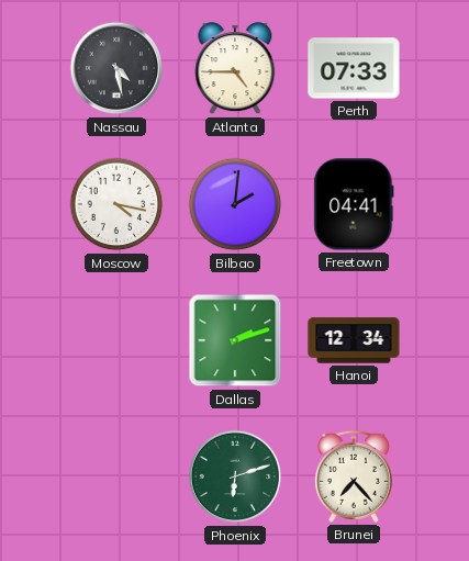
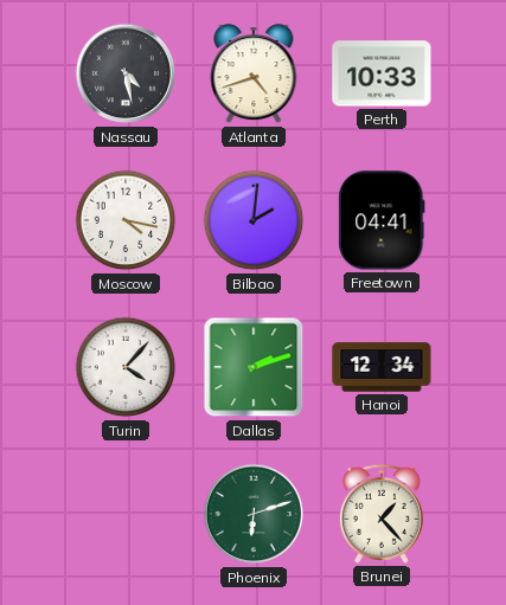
Atlanta: 4:45 -> 4:42
Perth: 07:33 -> 10:33
Turin: none -> 4:07
Brunei: 7:23 -> 1:23
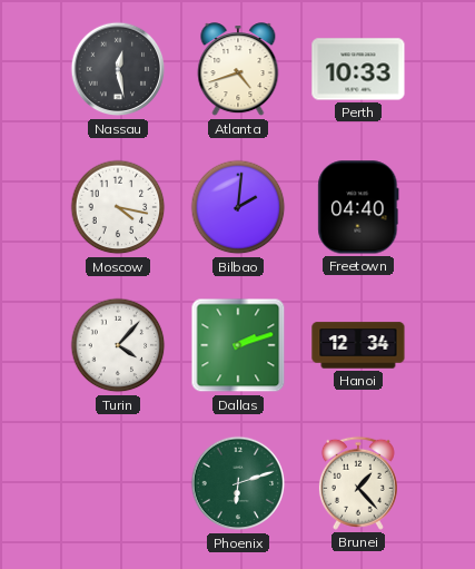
Nassau: 4:28 -> 12:28
Freetown: 04:41 -> 04:40
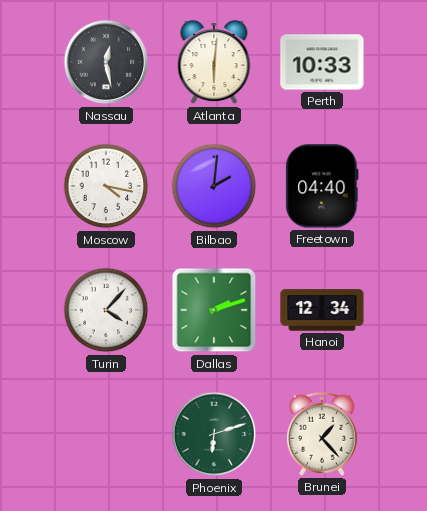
Atlanta: 4:42 -> 6:01
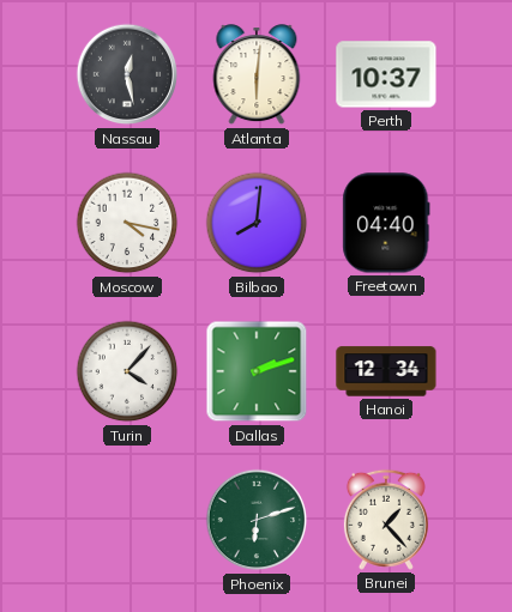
Perth: 10:33 -> 10:37
Bilbao: 2:01 -> 8:01
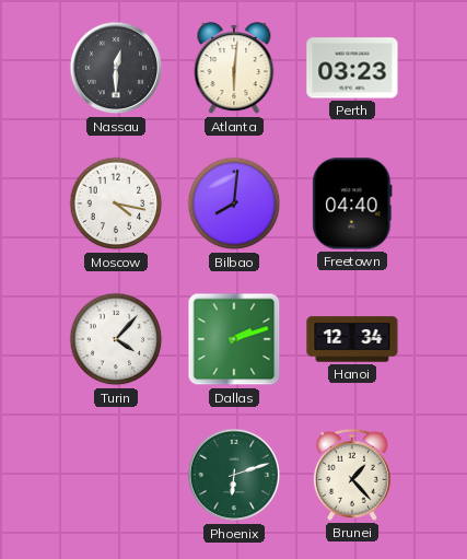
Nassau: 12:28 -> 12:30
Perth: 10:37 -> 03:23
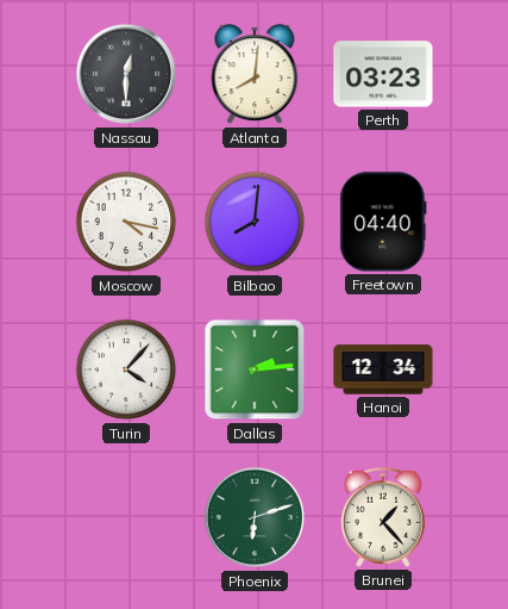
Atlanta: 6:01 -> 8:01
Dallas: 2:12 -> 2:14
